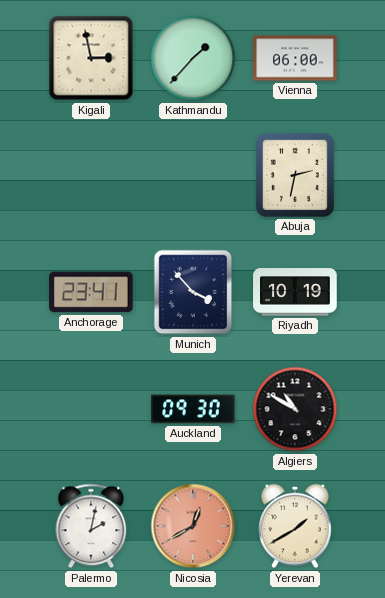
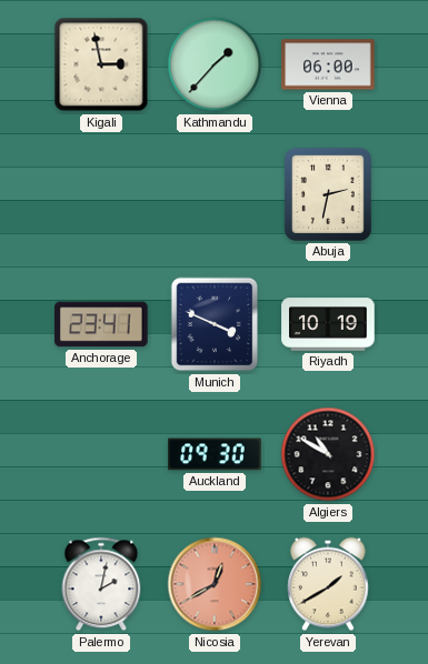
Munich: 3:53 -> 3:49
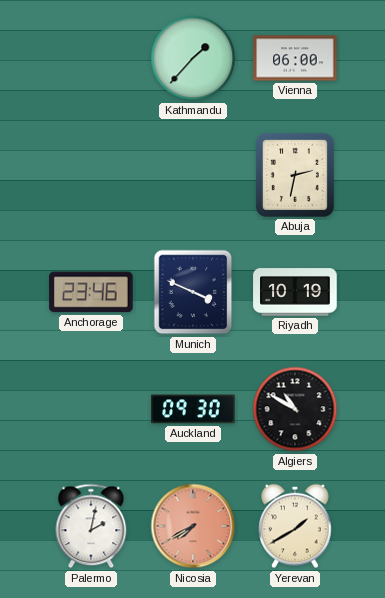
Kigali: 2:58 -> none
Anchorage: 23:41 -> 23:46
Nicosia: 12:40 -> 7:40
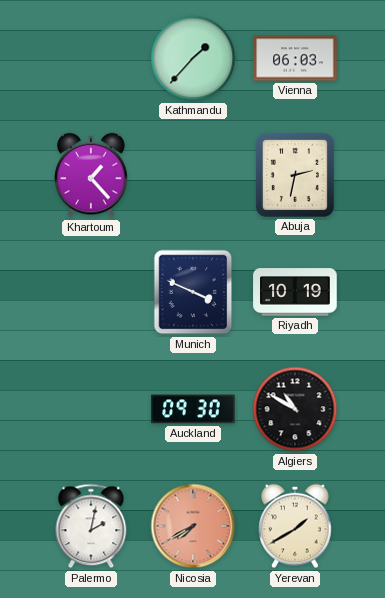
Vienna: 06:00 -> 06:03
Khartoum: none -> 1:23
Anchorage: 23:46 -> none
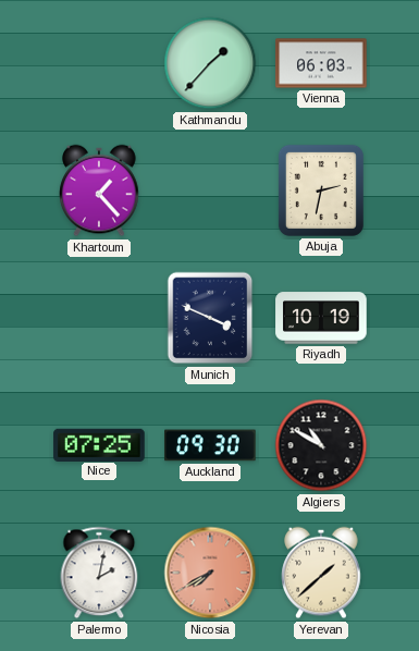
Nice: none -> 07:25
Yerevan: 1:40 -> 1:38
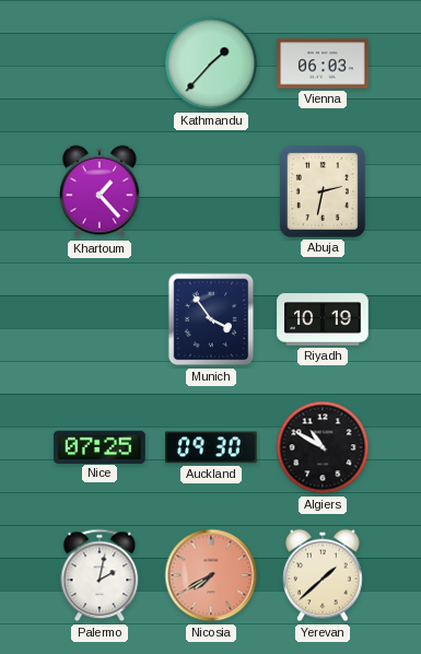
Munich: 3:49 -> 3:54
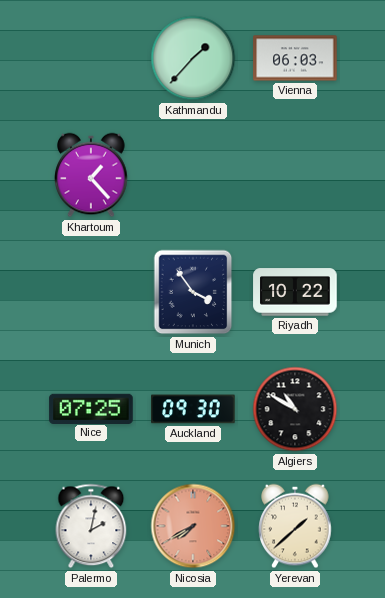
Abuja: 2:32 -> none
Riyadh: 10:19 -> 10:22
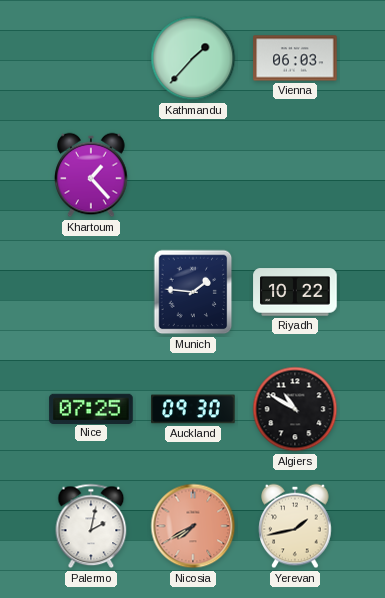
Munich: 3:54 -> 1:46
Yerevan: 1:38 -> 1:43
